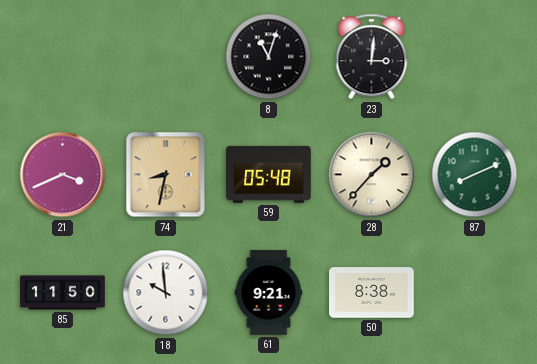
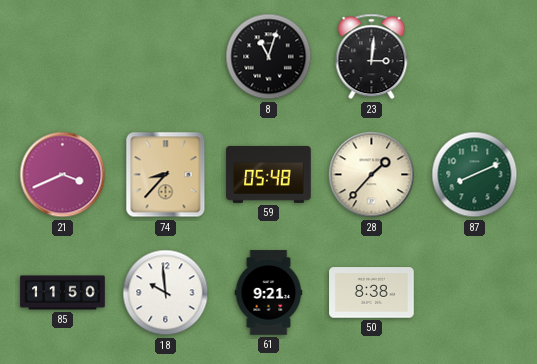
74: 8:32 -> 8:37
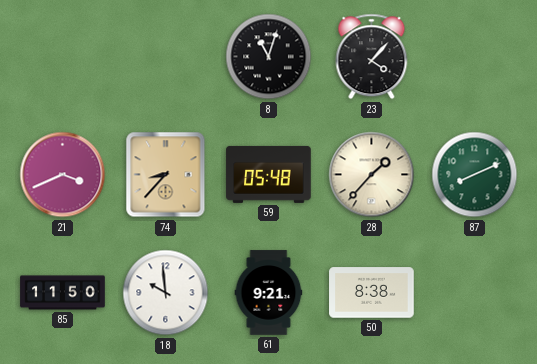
23: 3:01 -> 4:07
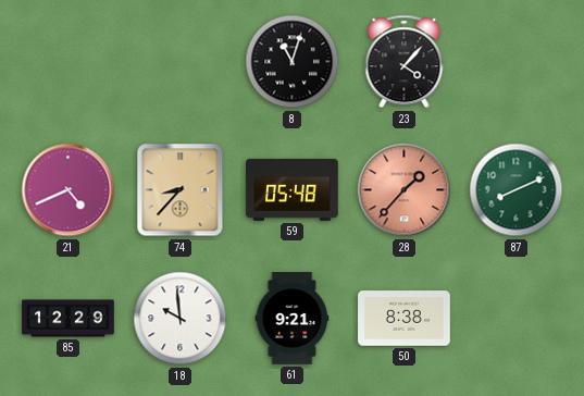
21: 3:41 -> 4:41
28 dial: cream -> salmon
85: 11:50 -> 12:29
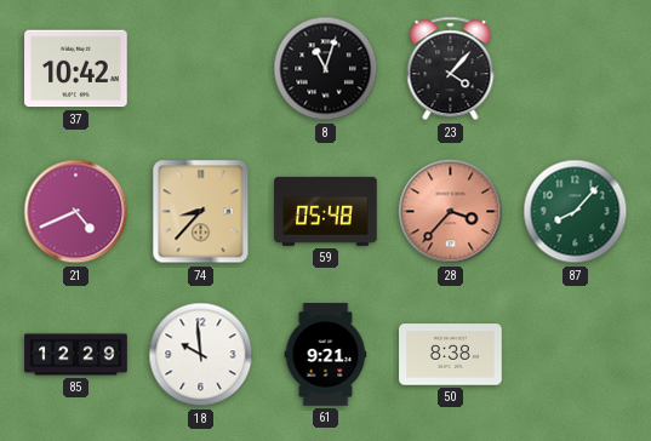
37: none -> 10:42
28: 1:37 -> 3:37
87: 8:11 -> 8:07
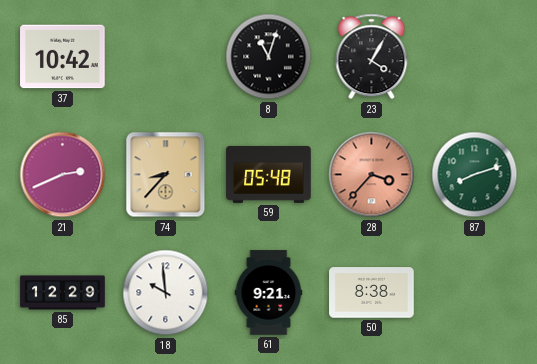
23: 4:07 -> 4:05
21: 4:41 -> 2:41
87: 8:07 -> 8:12
